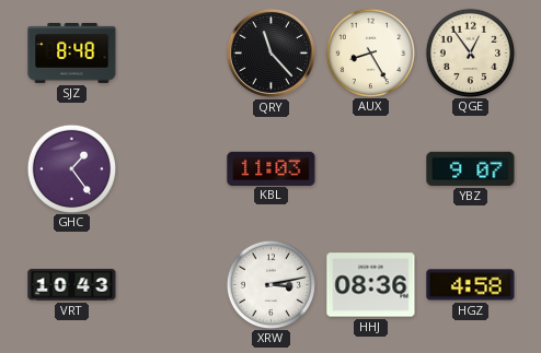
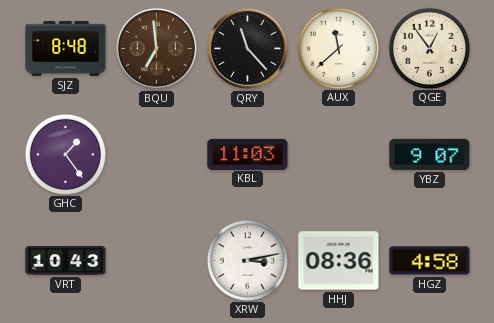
BQU: none -> 6:59
AUX: 8:25 -> 11:38
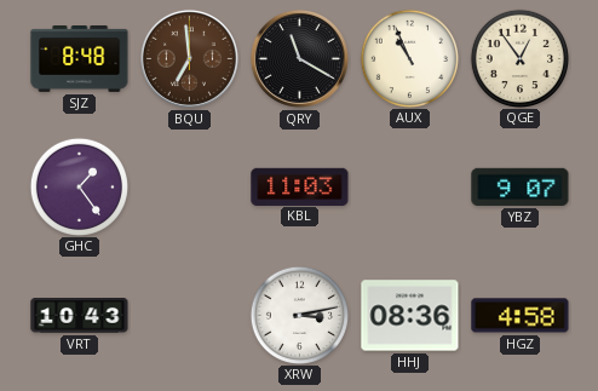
QRY: 11:23 -> 11:20
AUX: 11:38 -> 10:56
